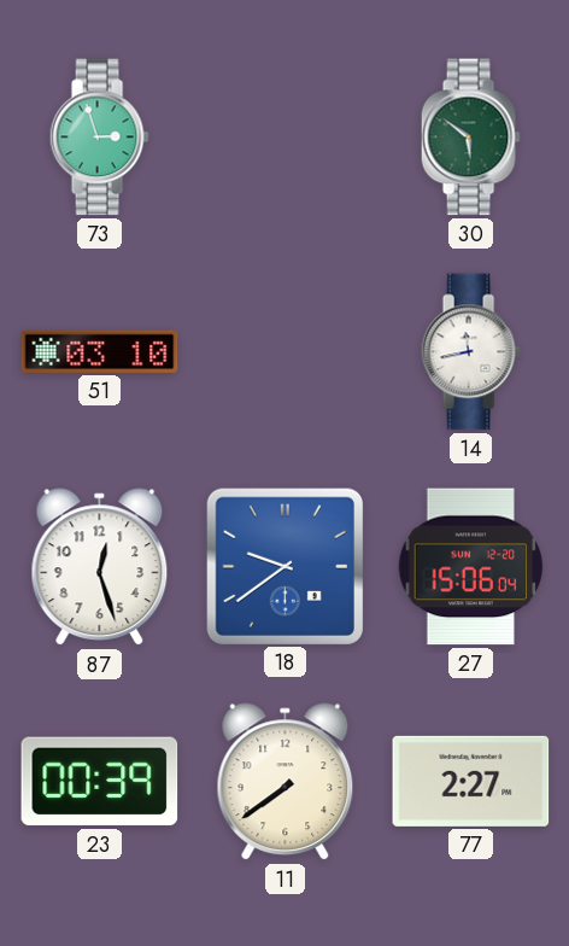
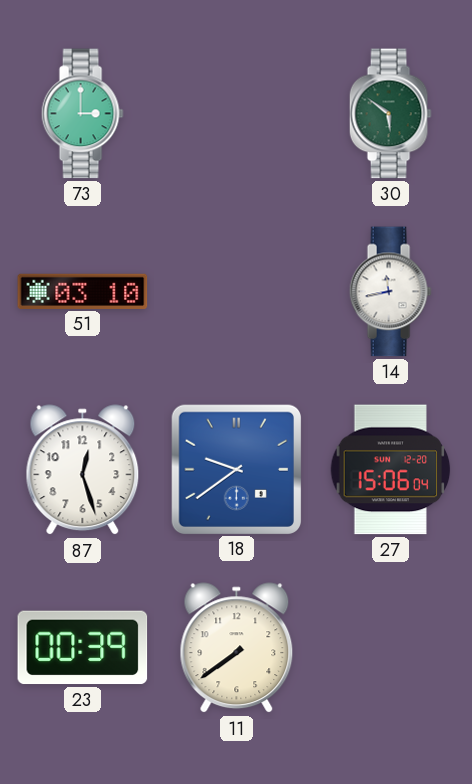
73: 2:57 -> 3:00
77: 2:27 -> none
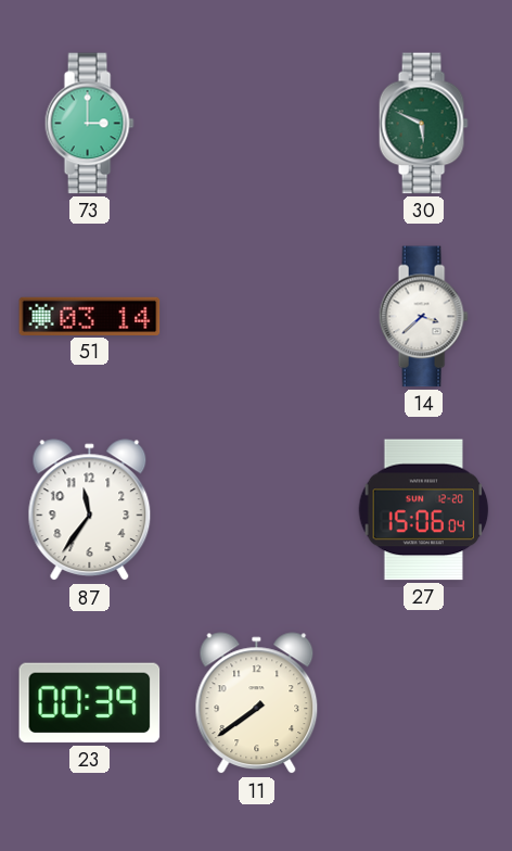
30: 5:51 -> 5:49
51: 03:10 -> 03:14
14: 11:43 -> 3:38
87: 12:27 -> 11:36
18: 9:39 -> none
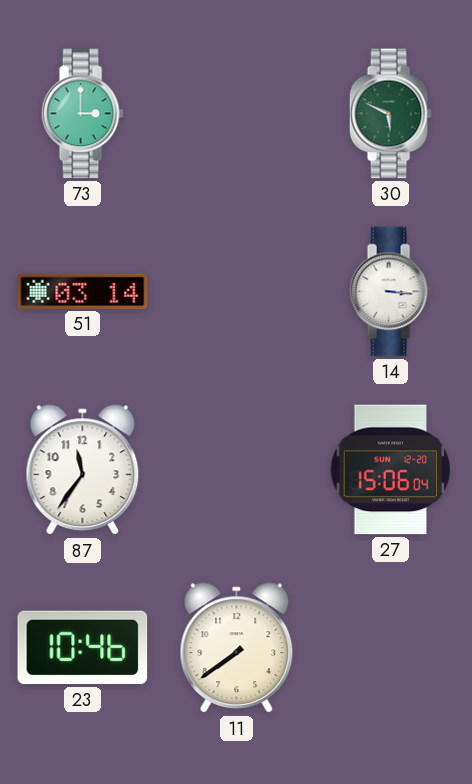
14: 3:38 -> 3:16
23: 00:39 -> 10:46
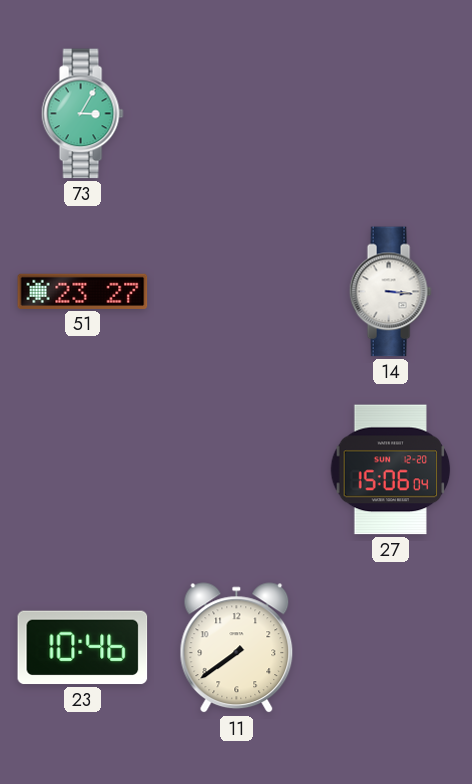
73: 3:00 -> 3:05
30: 5:49 -> none
51: 03:14 -> 23:27
87: 11:36 -> none
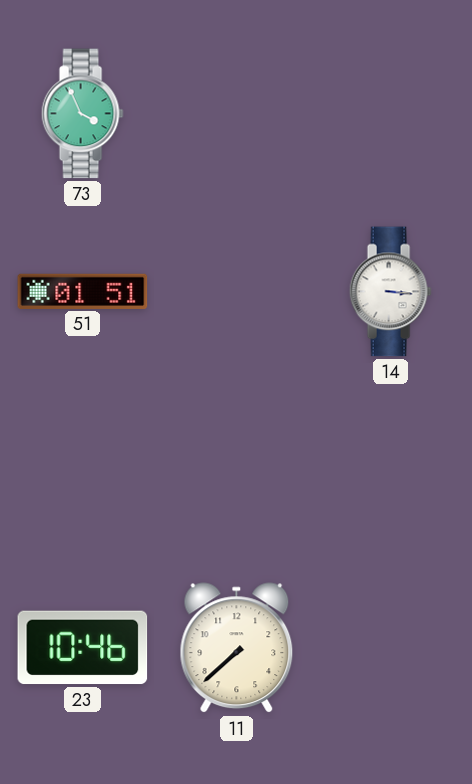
73: 3:05 -> 3:56
51: 23:27 -> 01:51
27: 15:06 -> none
11: 7:39 -> 7:38
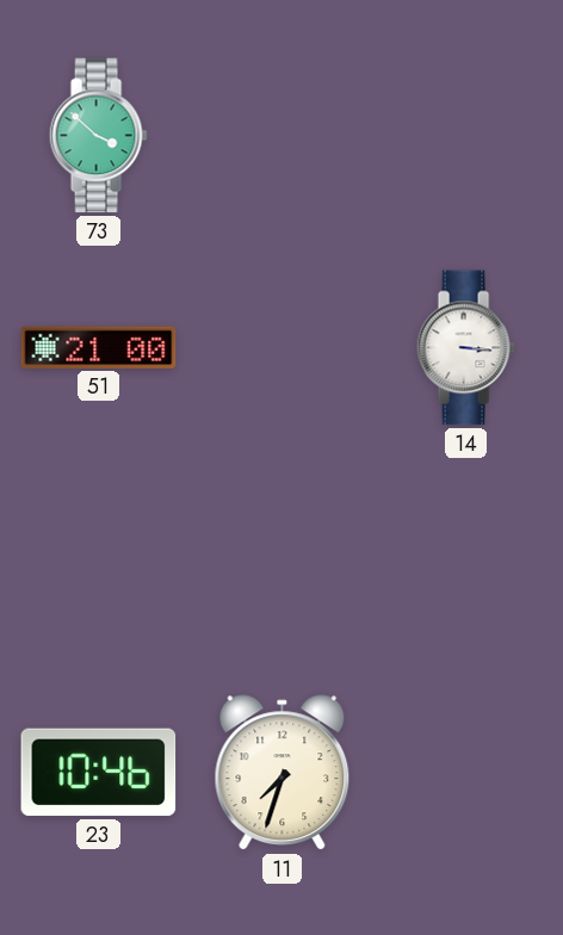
73: 3:56 -> 3:52
51: 01:51 -> 21:00
11: 7:38 -> 7:33
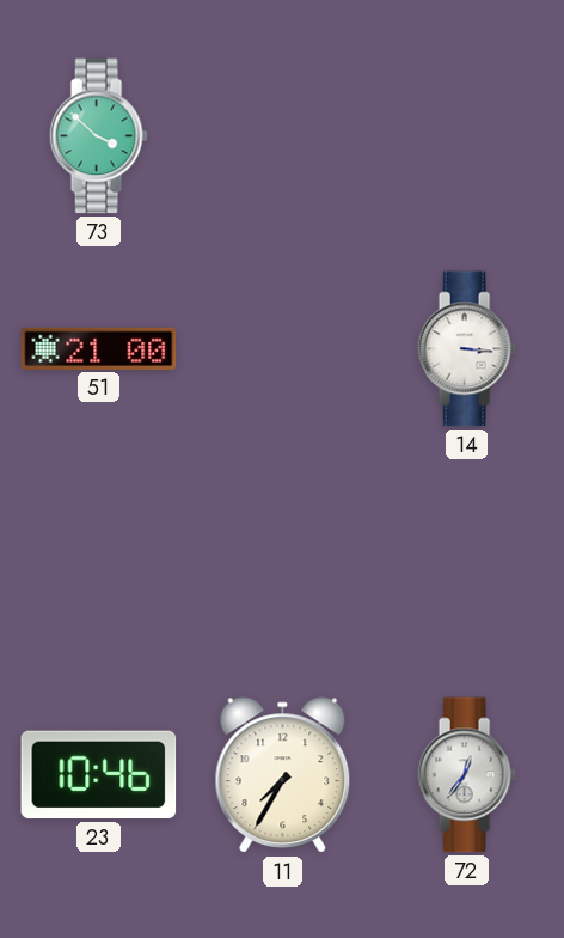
11: 7:33 -> 7:35
72: none -> 12:36
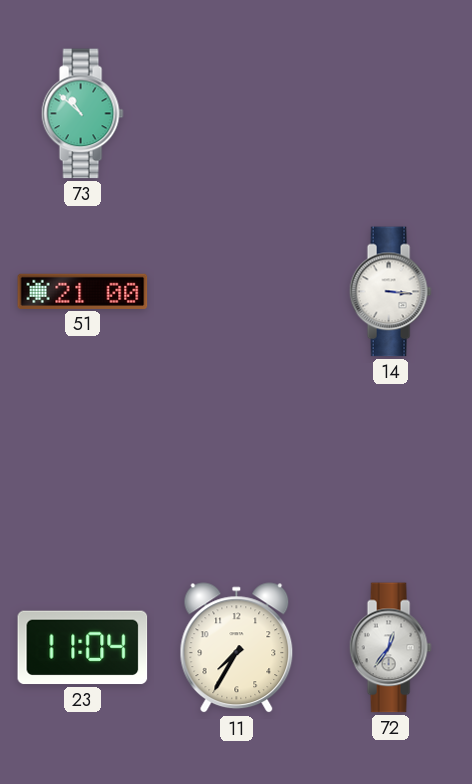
73: 3:52 -> 10:52
23: 10:46 -> 11:04
